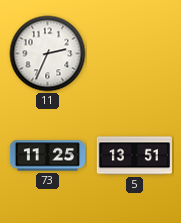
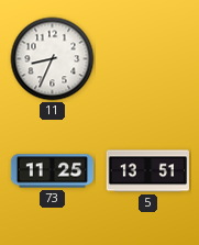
11: 2:34 -> 8:34
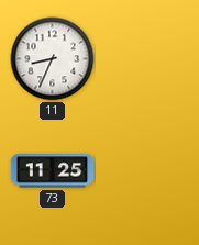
5: 13:51 -> none
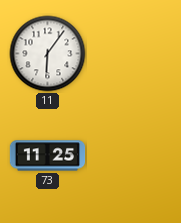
11: 8:34 -> 6:06
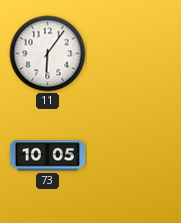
73: 11:25 -> 10:05
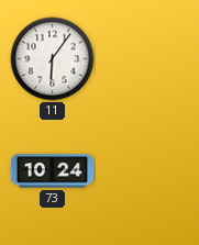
73: 10:05 -> 10:24
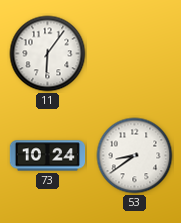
53: none -> 8:39
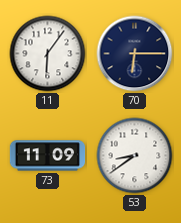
70: none -> 6:15
73: 10:24 -> 11:09
